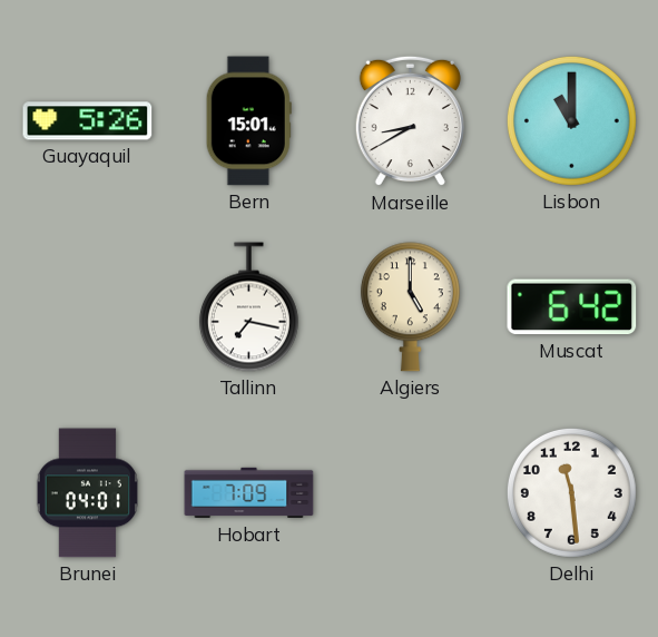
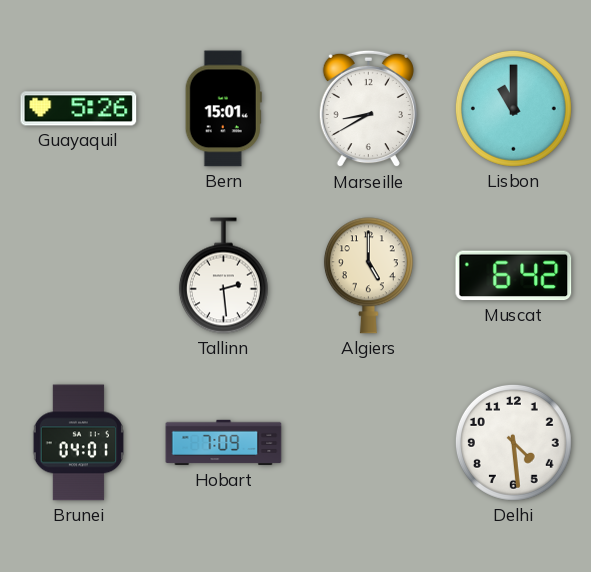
Tallinn: 7:17 -> 2:29
Delhi: 11:29 -> 4:29
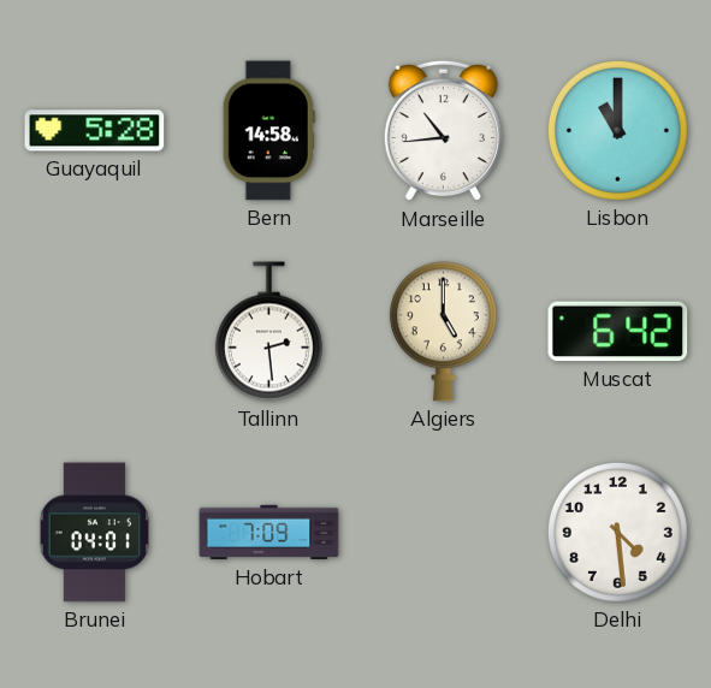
Guayaquil: 5:26 -> 5:28
Bern: 15:01 -> 14:58
Marseille: 8:40 -> 10:44
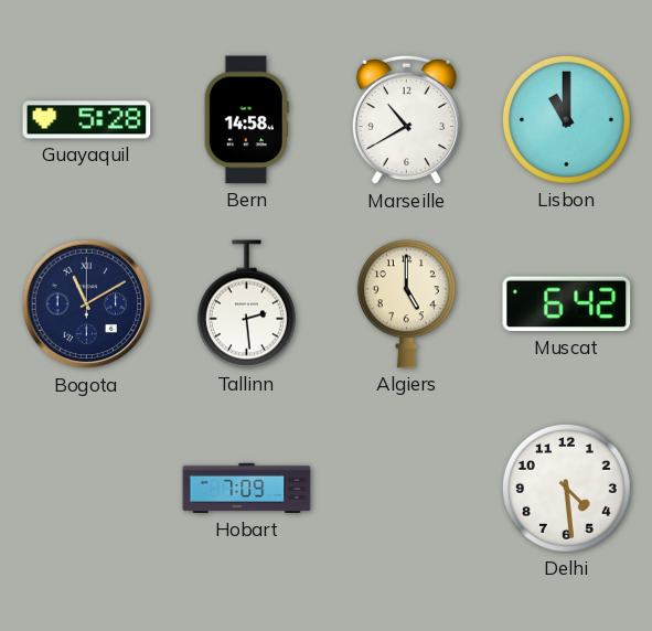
Marseille: 10:44 -> 10:40
Bogota: none -> 11:10
Brunei: 04:01 -> none
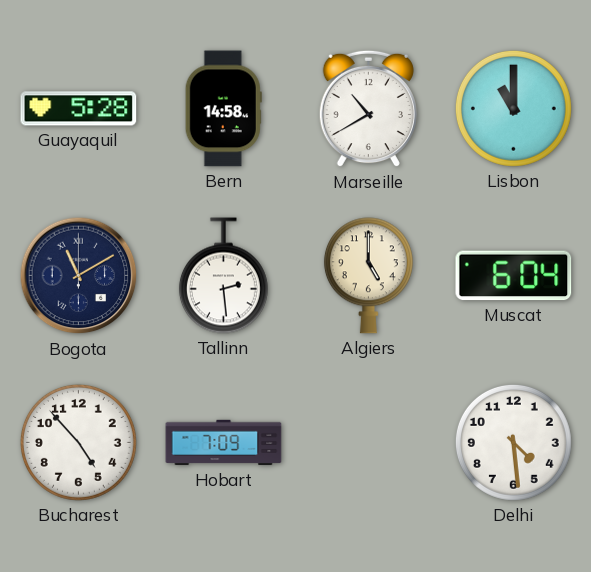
Muscat: 6:42 -> 6:04
Bucharest: none -> 4:53
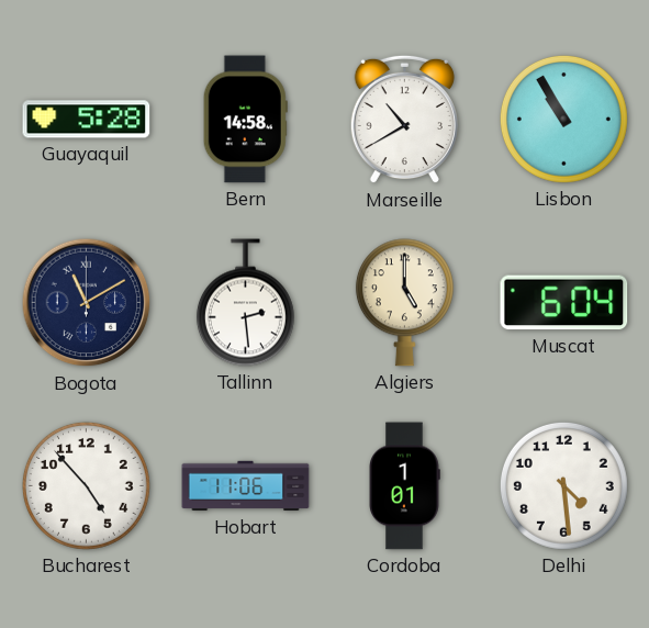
Lisbon: 11:00 -> 10:55
Hobart: 7:09 -> 11:06
Cordoba: none -> 1:01
